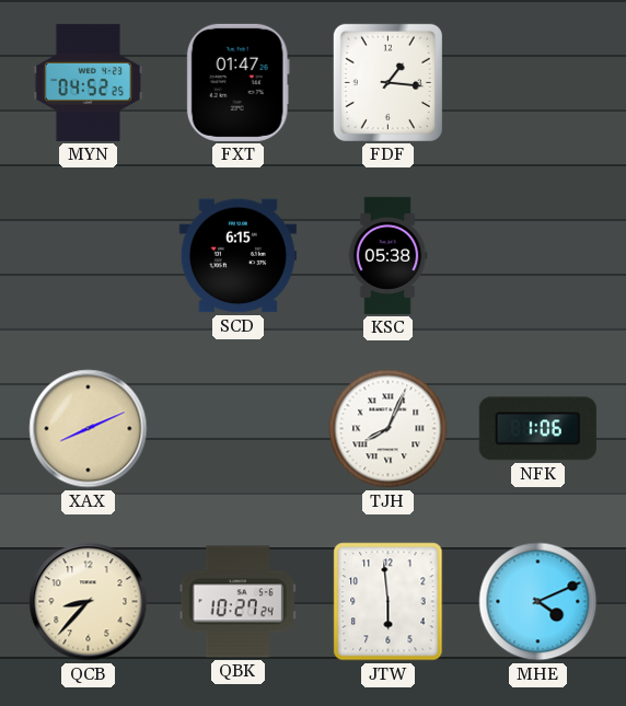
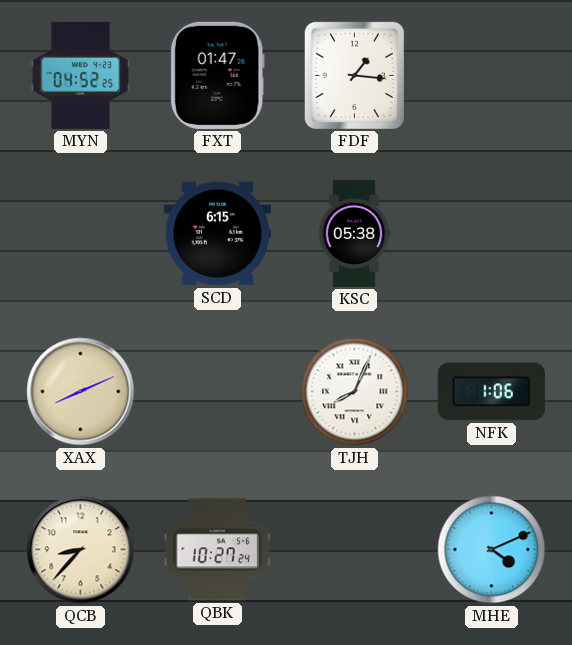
JTW: 5:59 -> none
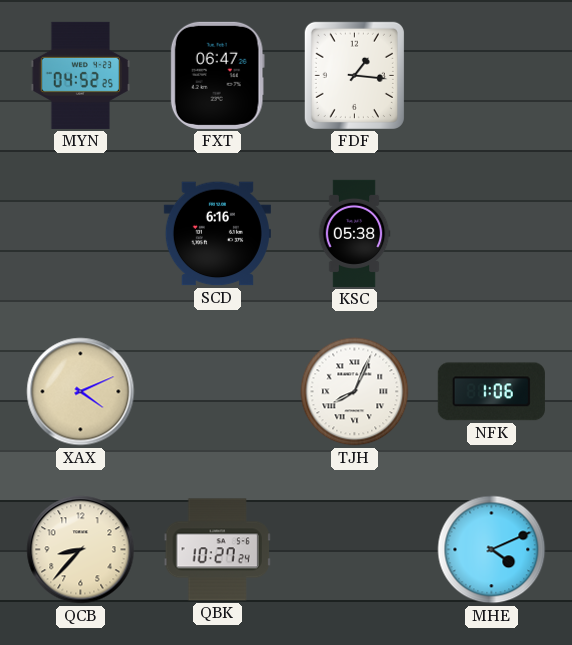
FXT: 01:47 -> 06:47
SCD: 6:15 -> 6:16
XAX: 8:11 -> 4:11
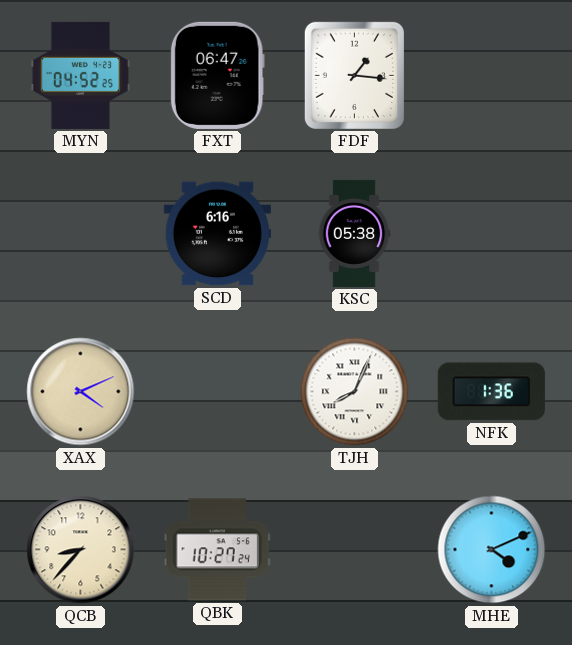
NFK: 1:06 -> 1:36
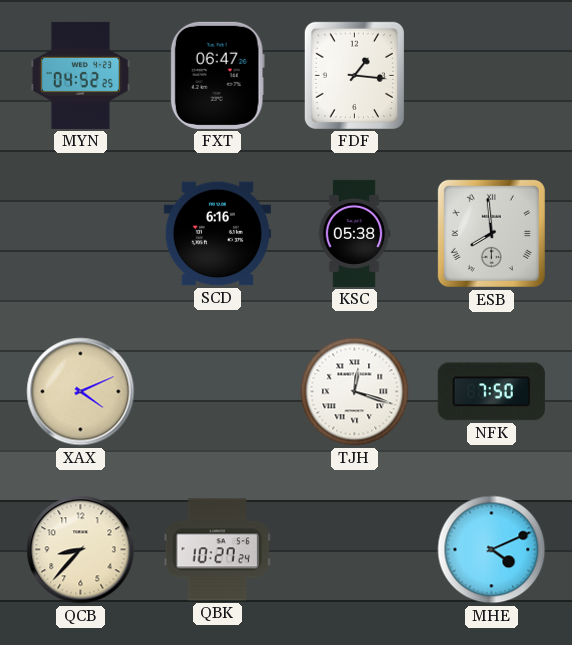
ESB: none -> 7:59
TJH: 8:04 -> 12:18
NFK: 1:36 -> 7:50
